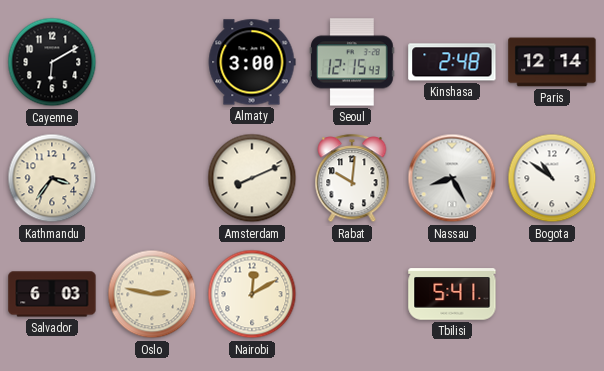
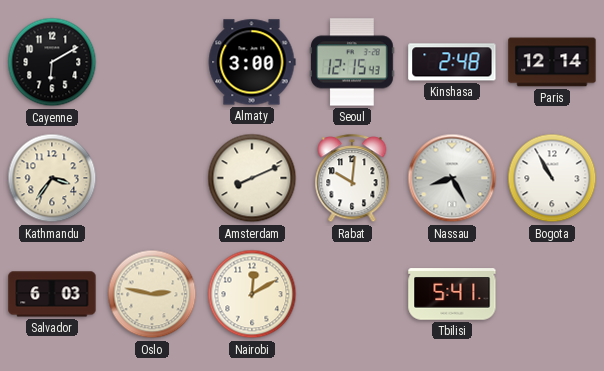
Bogota: 10:51 -> 10:55
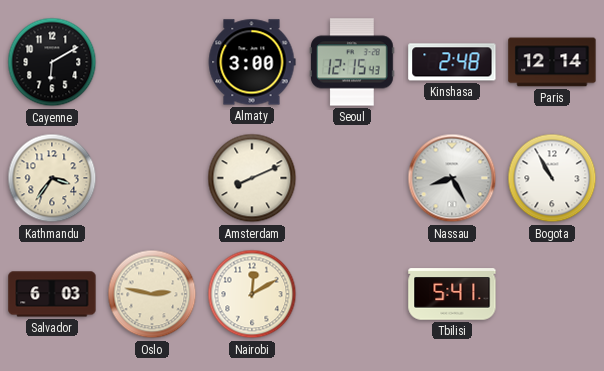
Rabat: 10:01 -> none
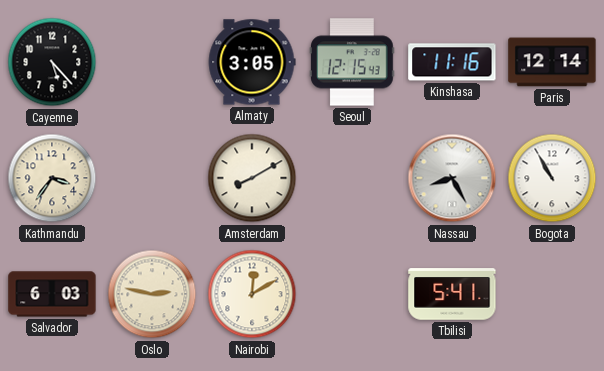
Cayenne: 6:10 -> 5:23
Almaty: 3:00 -> 3:05
Kinshasa: 2:48 -> 11:16
Amsterdam: 8:11 -> 8:10
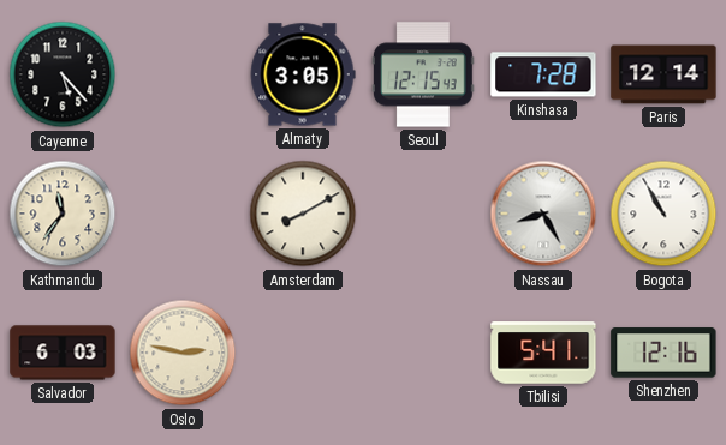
Kinshasa: 11:16 -> 7:28
Kathmandu: 3:36 -> 11:36
Nairobi: 12:10 -> none
Shenzhen: none -> 12:16
